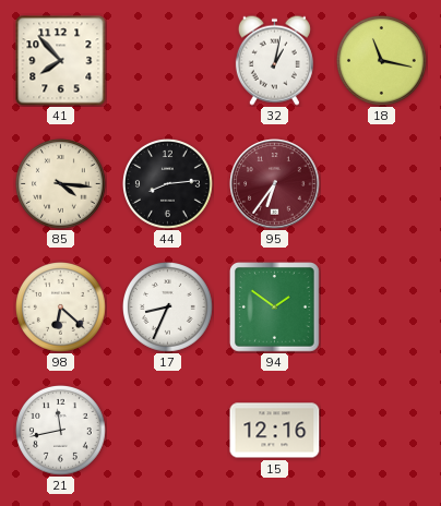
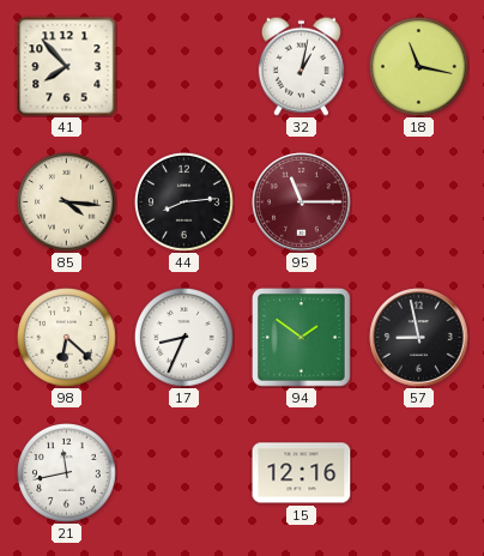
95: 6:36 -> 11:15
57: none -> 8:58
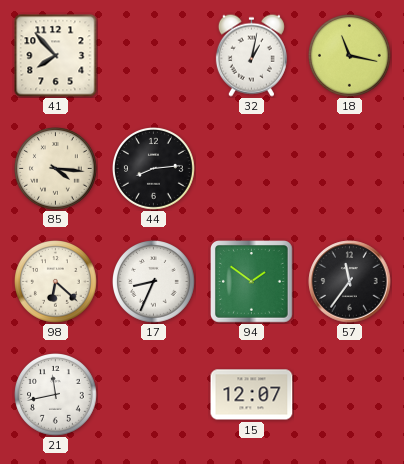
95: 11:15 -> none
57: 8:58 -> 11:36
15: 12:16 -> 12:07
